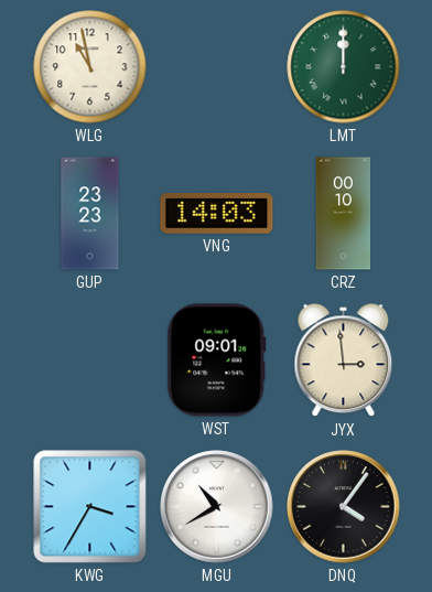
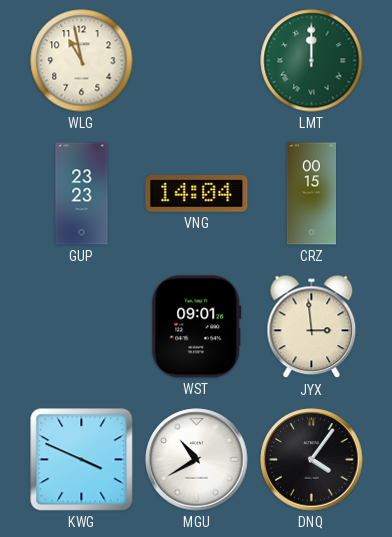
VNG: 14:03 -> 14:04
CRZ: 00:10 -> 00:15
KWG: 3:35 -> 3:49
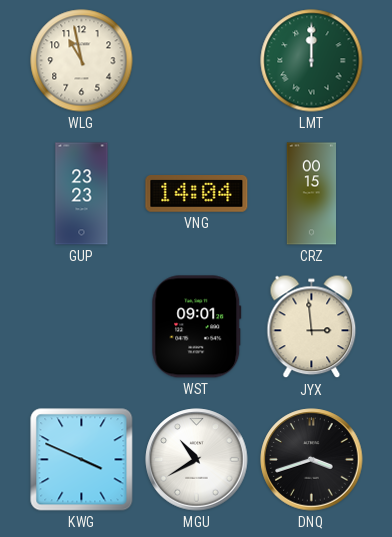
DNQ: 4:06 -> 3:42
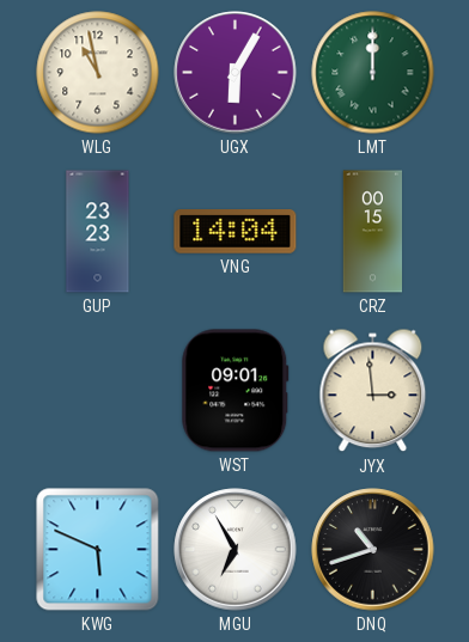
UGX: none -> 6:05
KWG: 3:49 -> 5:49
MGU: 10:40 -> 6:55
DNQ: 3:42 -> 10:42
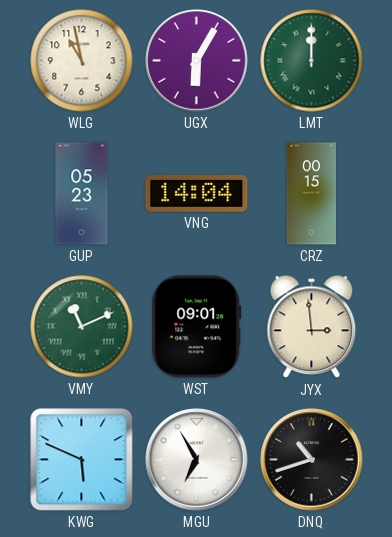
GUP: 23:23 -> 05:23
VMY: none -> 11:11
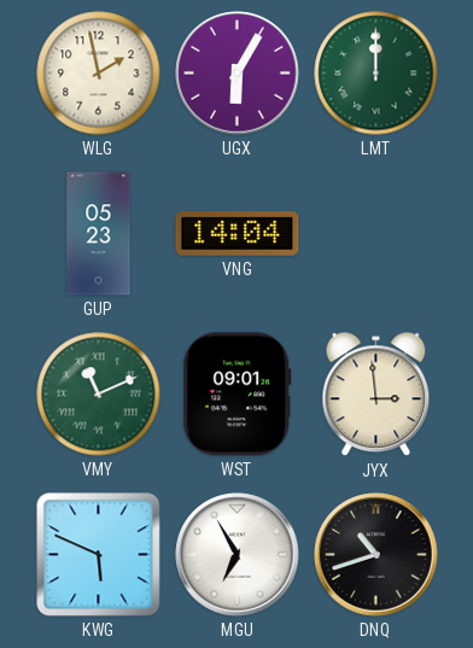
WLG: 10:58 -> 1:58
CRZ: 00:15 -> none
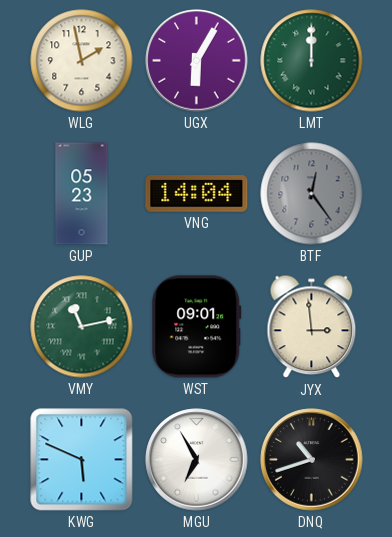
BTF: none -> 12:24
VMY: 11:11 -> 11:13
